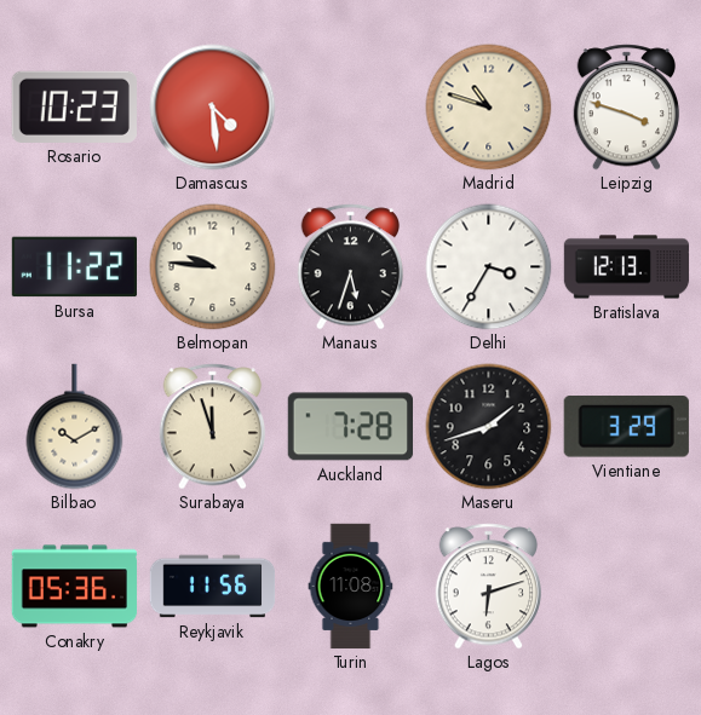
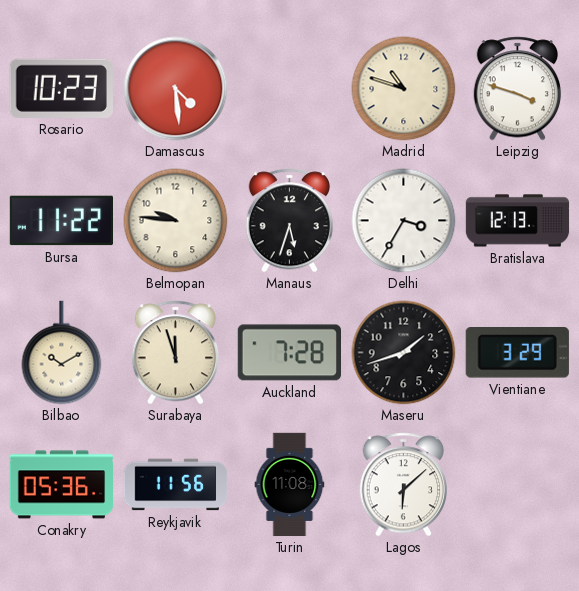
Lagos: 6:12 -> 6:08
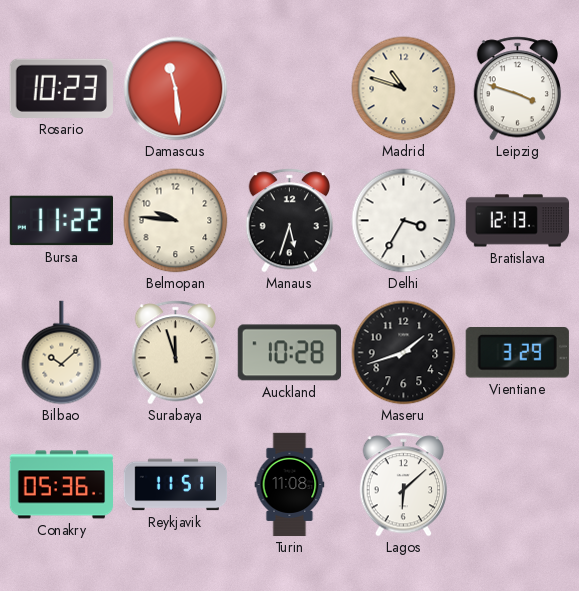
Damascus: 4:29 -> 11:29
Bilbao: 10:10 -> 10:08
Auckland: 7:28 -> 10:28
Reykjavik: 11:56 -> 11:51
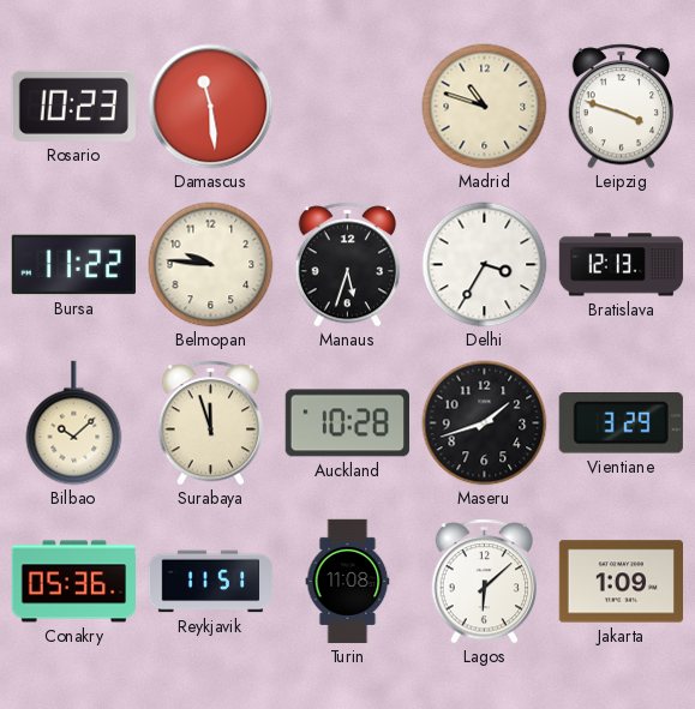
Jakarta: none -> 1:09
